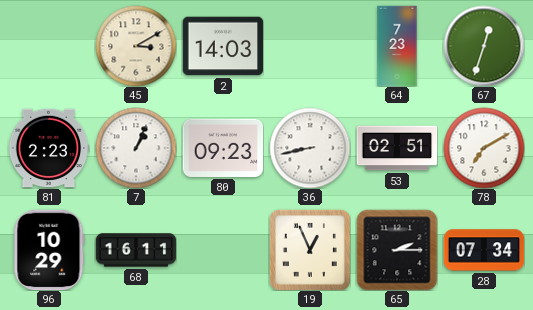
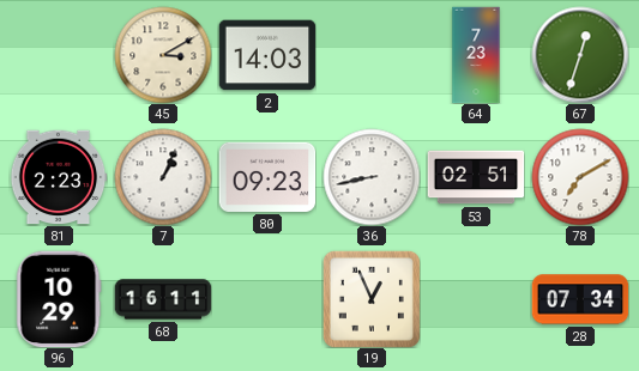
65: 2:15 -> none
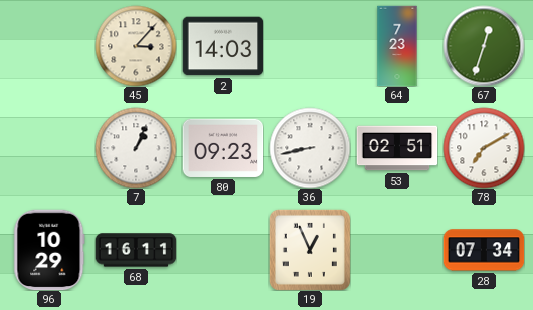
45: 3:10 -> 3:07
81: 2:23 -> none
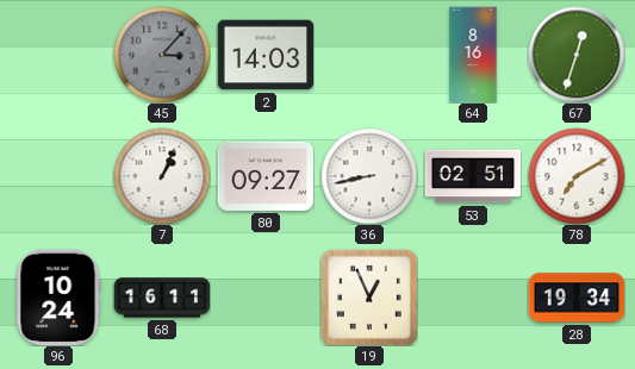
45 dial: cream -> grey
64: 7:23 -> 8:16
80: 09:23 -> 09:27
96: 10:29 -> 10:24
28: 07:34 -> 19:34
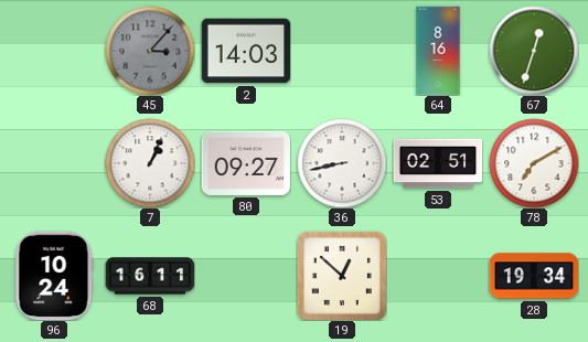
19: 12:56 -> 12:52
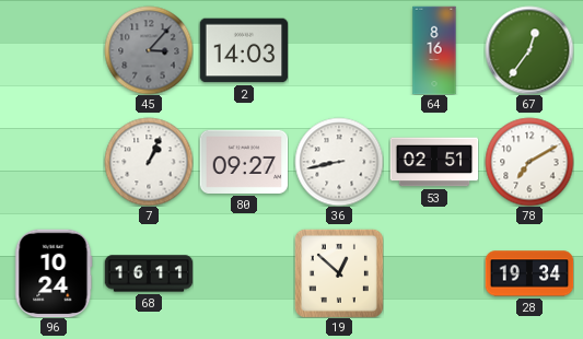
67: 12:33 -> 12:36
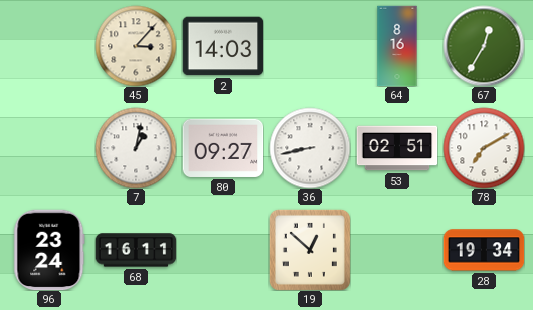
45 dial: grey -> cream
67: 12:36 -> 12:35
7: 1:04 -> 1:02
96: 10:24 -> 23:24
